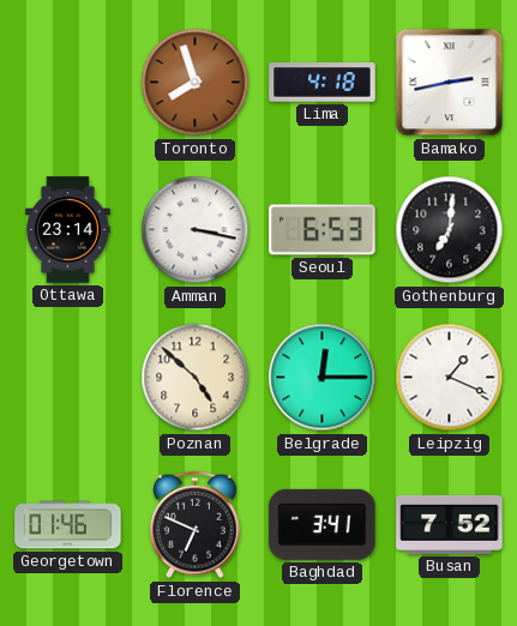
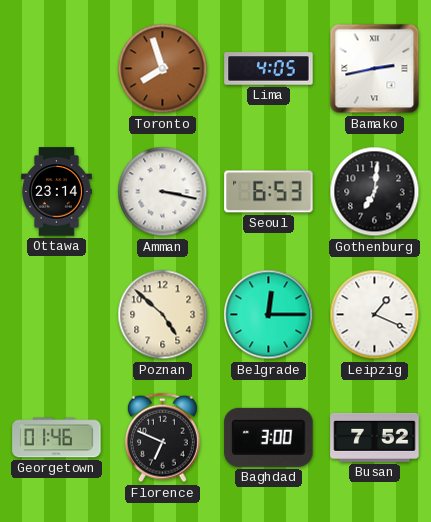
Lima: 4:18 -> 4:05
Baghdad: 3:41 -> 3:00
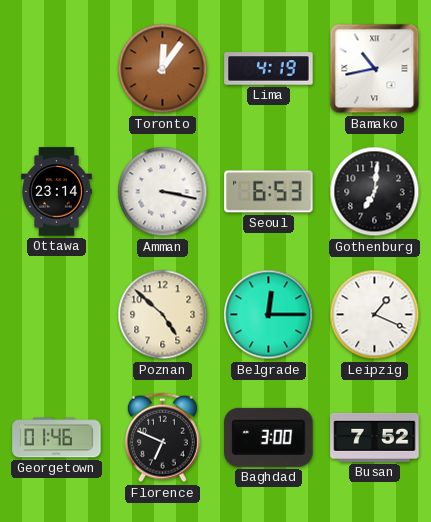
Toronto: 7:57 -> 12:06
Lima: 4:05 -> 4:19
Bamako: 2:43 -> 10:43
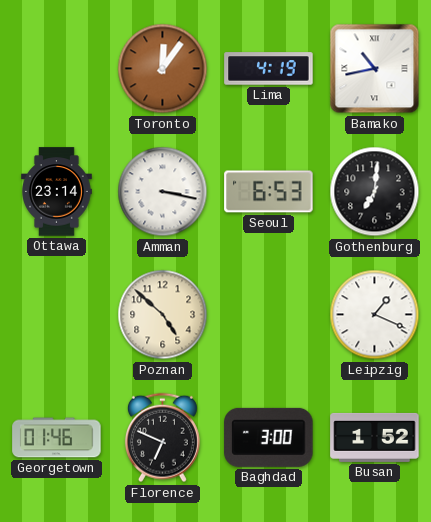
Belgrade: 12:15 -> none
Busan: 7:52 -> 1:52
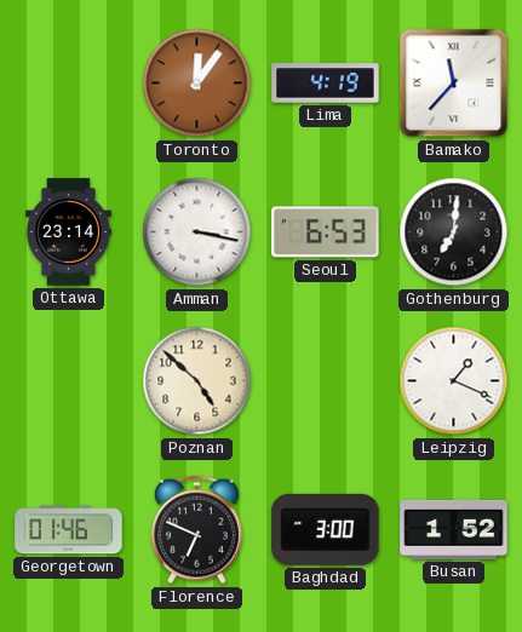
Bamako: 10:43 -> 11:37
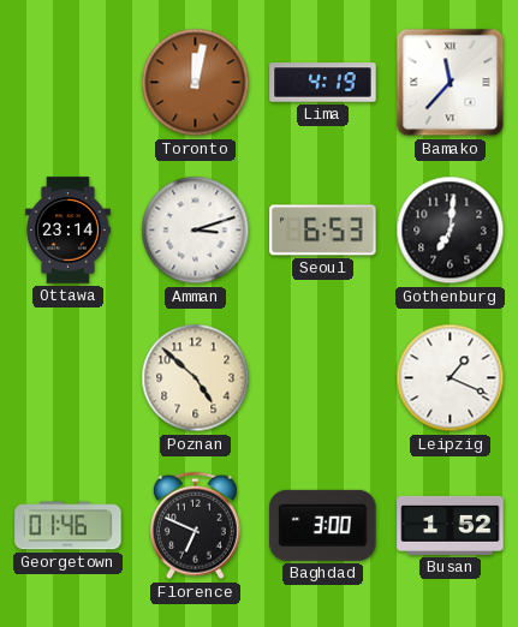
Toronto: 12:06 -> 12:02
Amman: 3:17 -> 3:12
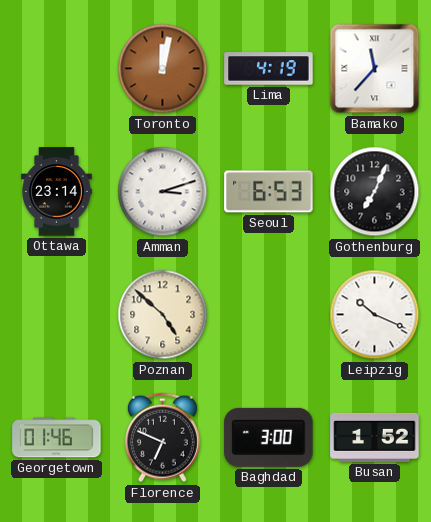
Gothenburg: 7:01 -> 7:04
Leipzig: 1:19 -> 10:19
